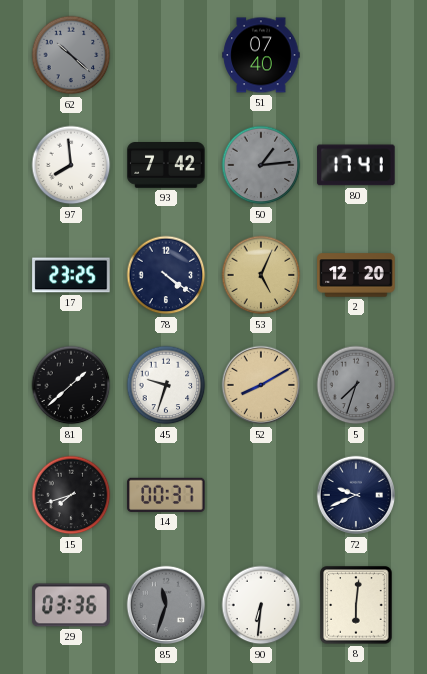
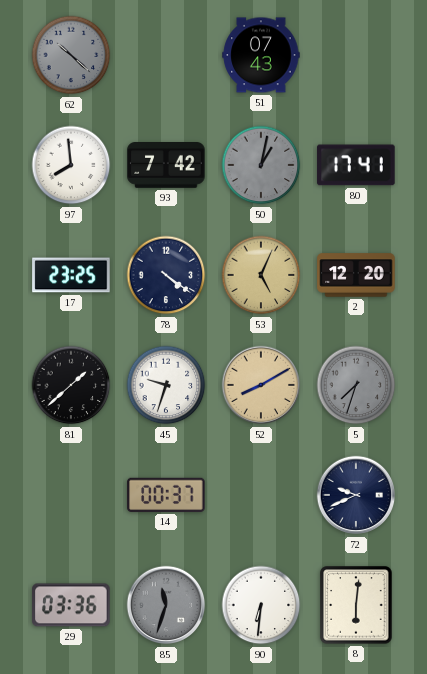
51: 07:40 -> 07:43
50: 1:14 -> 1:02
15: 7:42 -> none
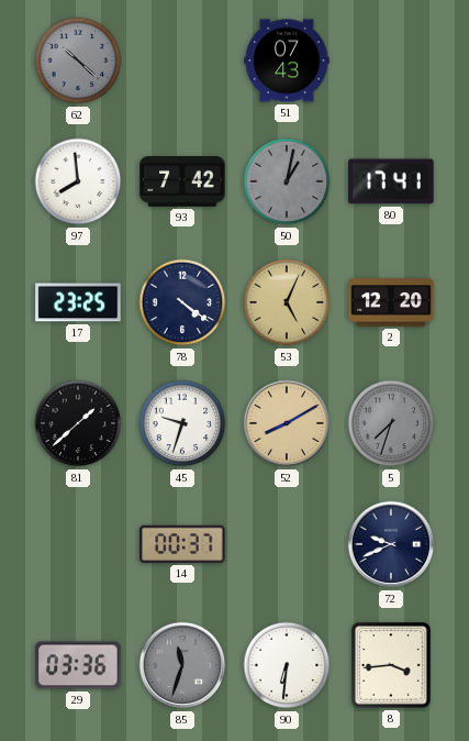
8: 6:01 -> 3:44
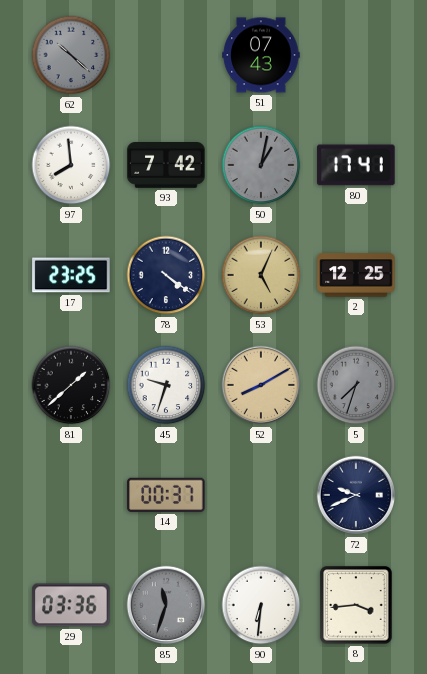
2: 12:20 -> 12:25
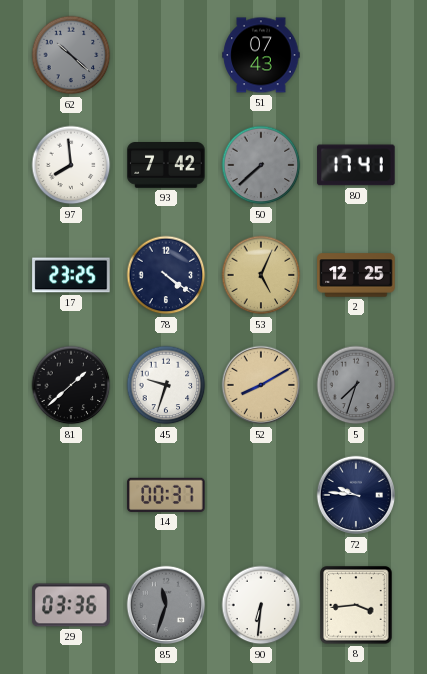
50: 1:02 -> 7:38
72: 9:41 -> 9:46
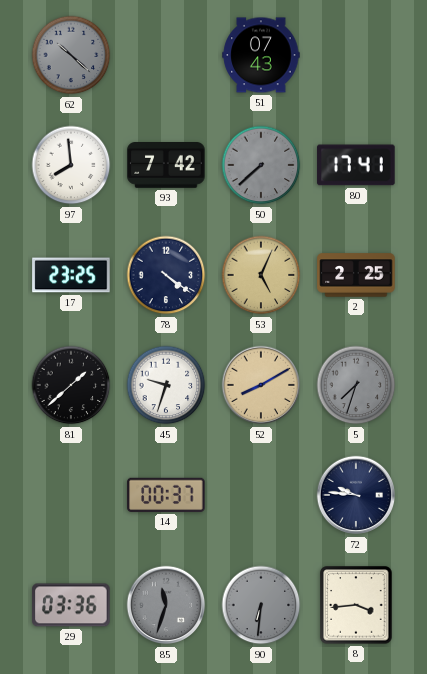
2: 12:25 -> 2:25
90 dial: white -> grey
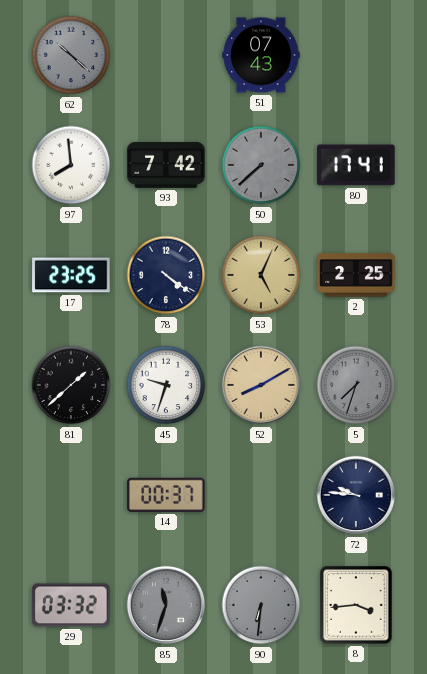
29: 03:36 -> 03:32
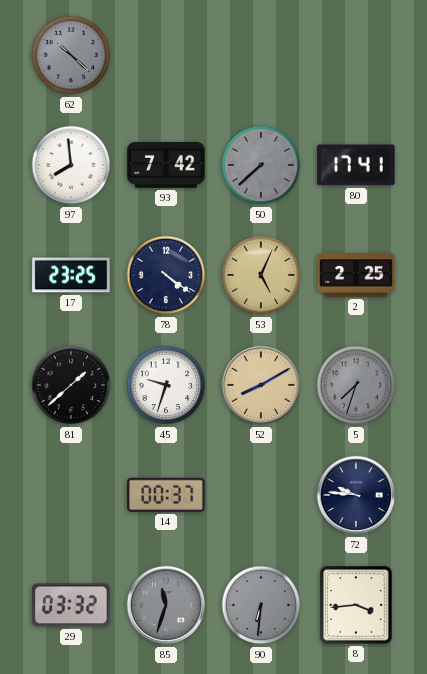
51: 07:43 -> none
